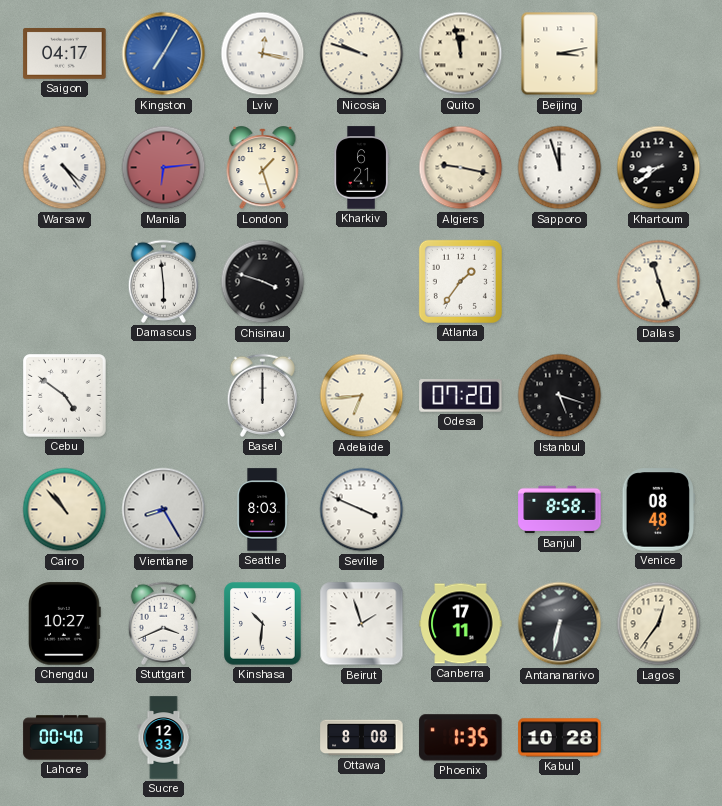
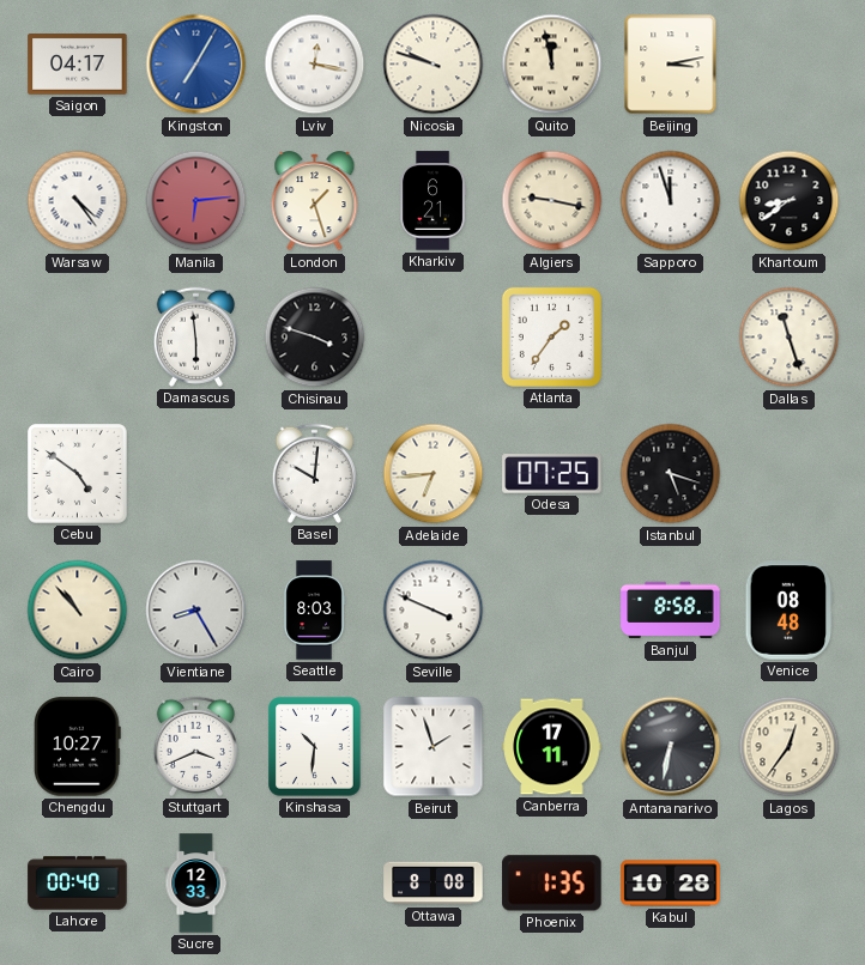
Basel: 12:00 -> 10:01
Odesa: 07:20 -> 07:25
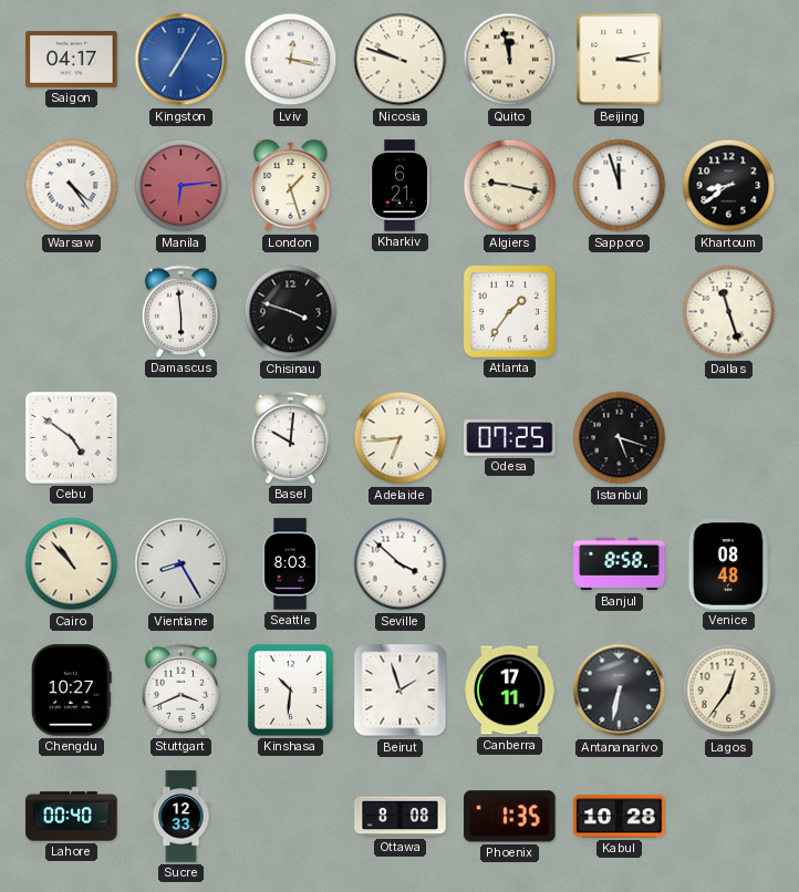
Seville: 3:49 -> 3:52
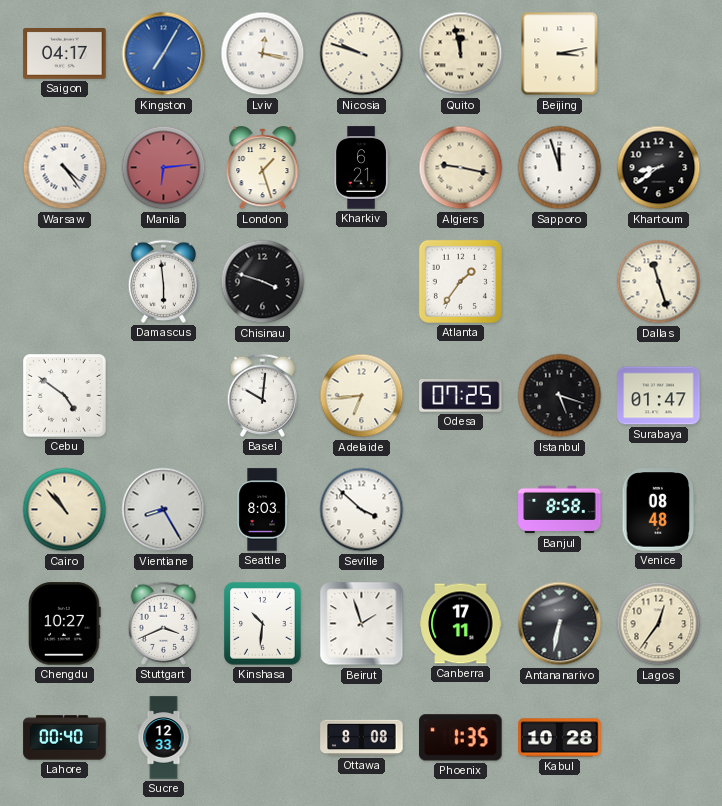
Surabaya: none -> 01:47
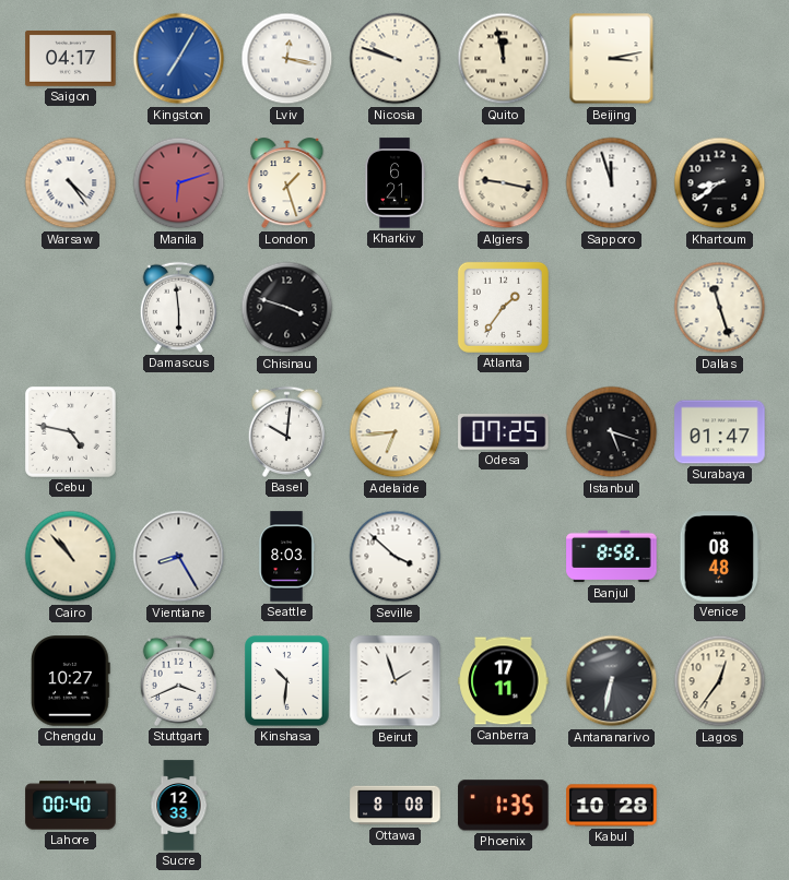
Manila: 6:14 -> 6:12
Cebu: 4:51 -> 4:47
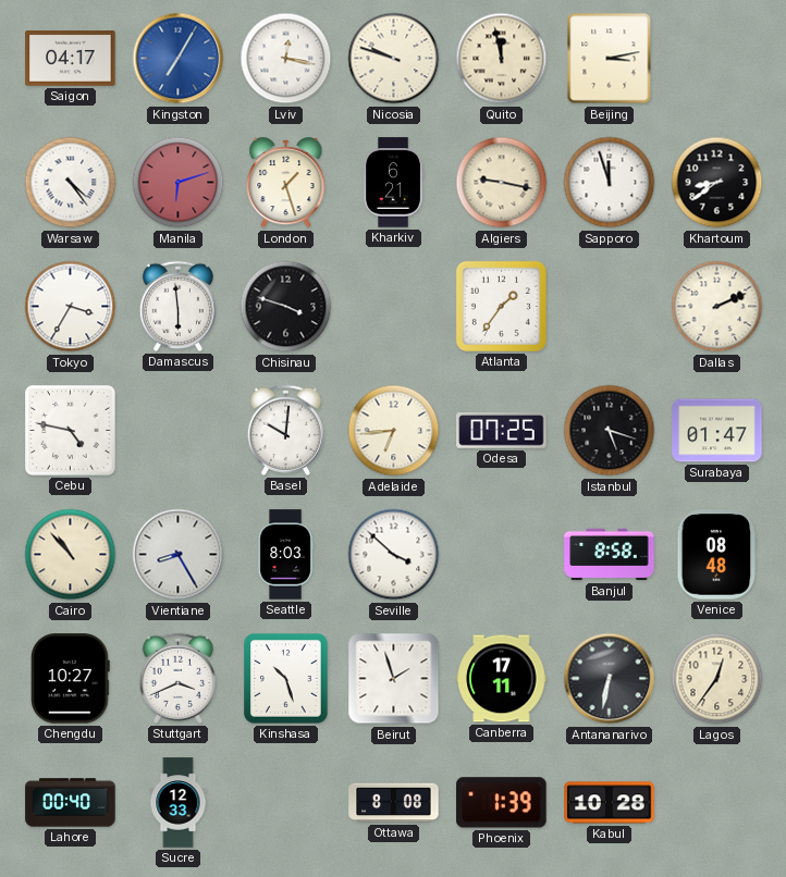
Tokyo: none -> 3:35
Dallas: 11:27 -> 2:11
Kinshasa: 10:31 -> 10:27
Phoenix: 1:35 -> 1:39
